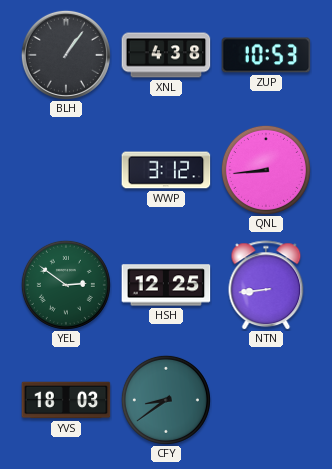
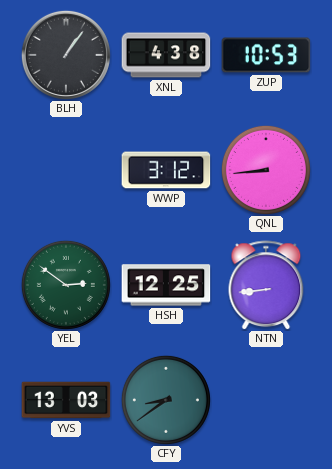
YVS: 18:03 -> 13:03
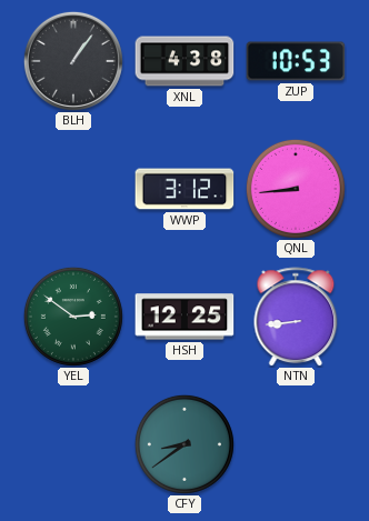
YVS: 13:03 -> none
